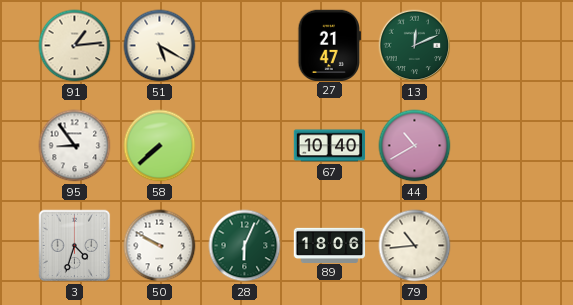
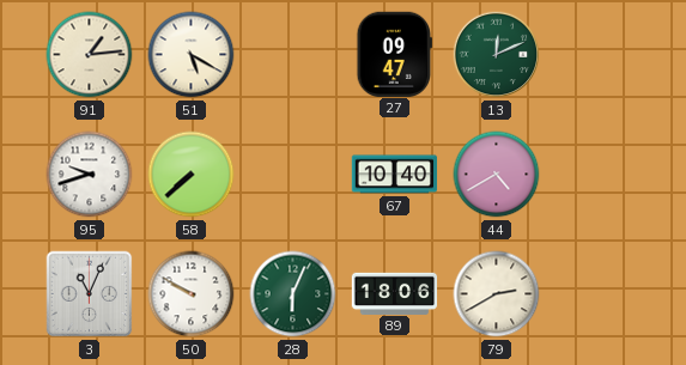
27: 21:47 -> 09:47
95: 8:54 -> 9:42
44: 10:40 -> 4:40
3: 4:33 -> 11:04
79: 10:44 -> 2:40
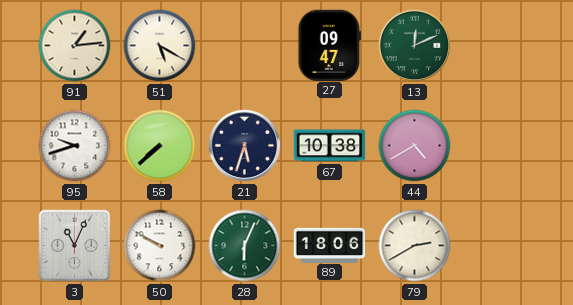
21: none -> 5:33
67: 10:40 -> 10:38
